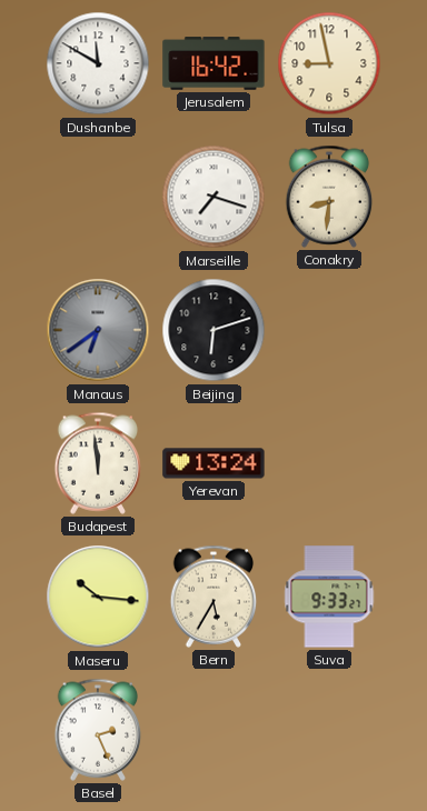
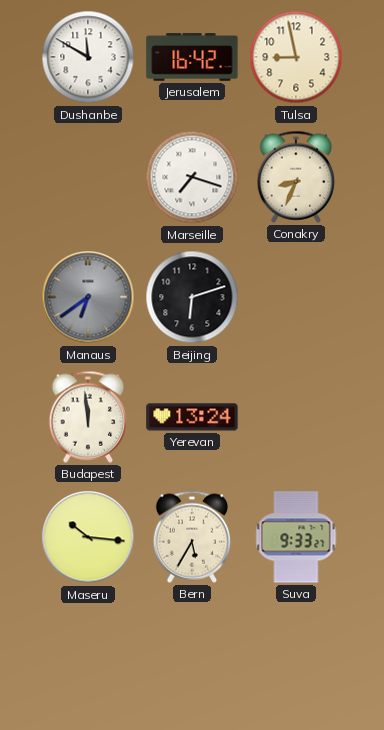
Conakry: 8:31 -> 8:34
Basel: 2:26 -> none
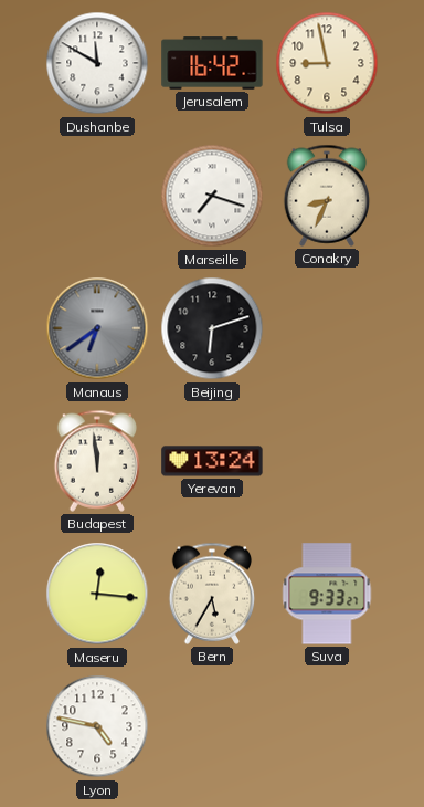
Maseru: 10:16 -> 12:16
Lyon: none -> 4:47
